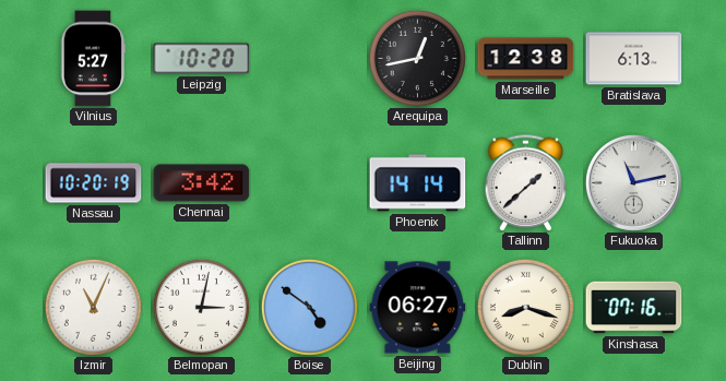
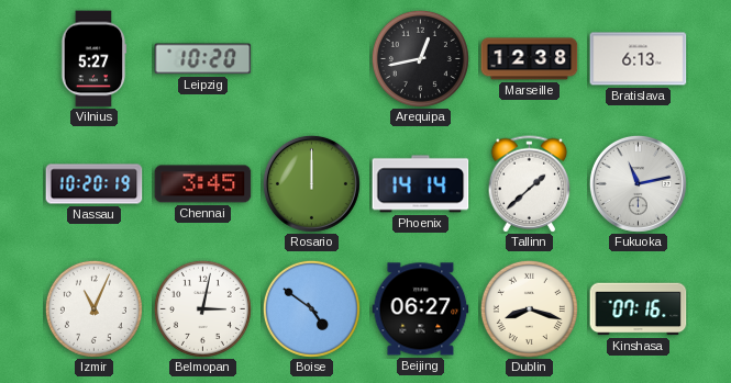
Chennai: 3:42 -> 3:45
Rosario: none -> 12:00
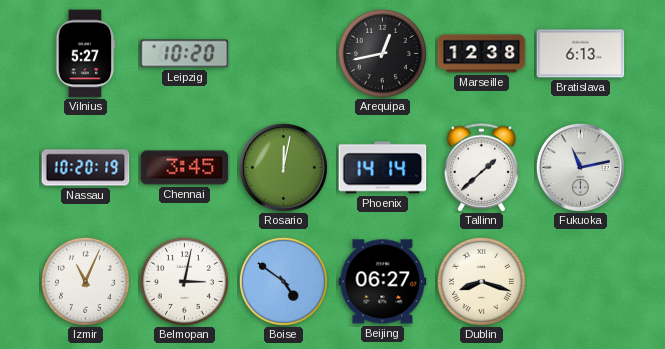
Rosario: 12:00 -> 12:02
Kinshasa: 07:16 -> none
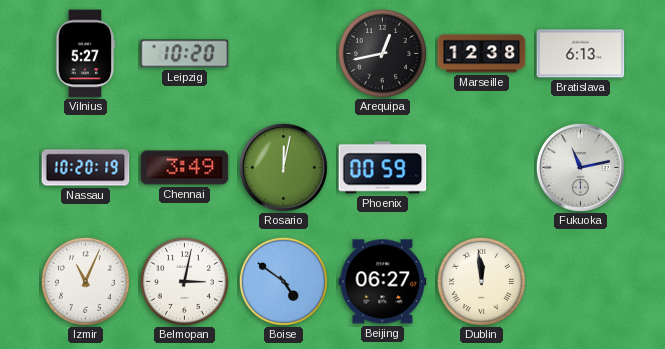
Chennai: 3:45 -> 3:49
Phoenix: 14:14 -> 00:59
Tallinn: 1:38 -> none
Dublin: 8:18 -> 11:59
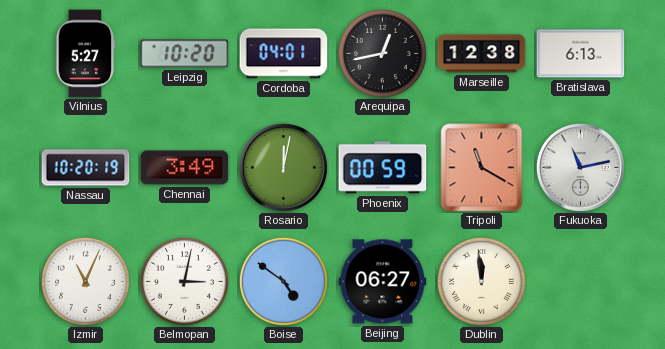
Cordoba: none -> 04:01
Tripoli: none -> 11:20
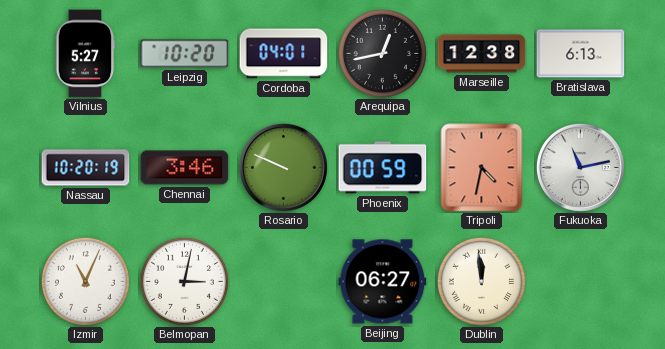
Chennai: 3:49 -> 3:46
Rosario: 12:02 -> 9:49
Tripoli: 11:20 -> 4:32
Boise: 4:51 -> none
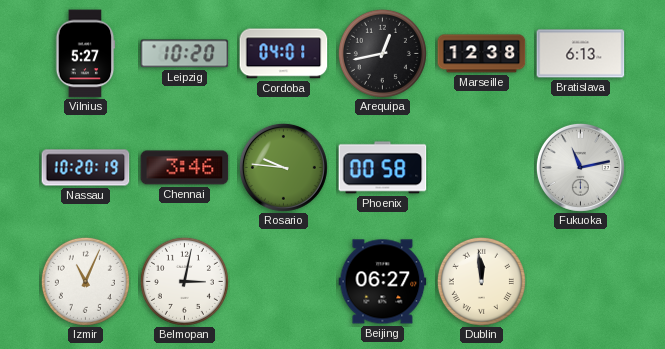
Rosario: 9:49 -> 9:46
Phoenix: 00:59 -> 00:58
Tripoli: 4:32 -> none
